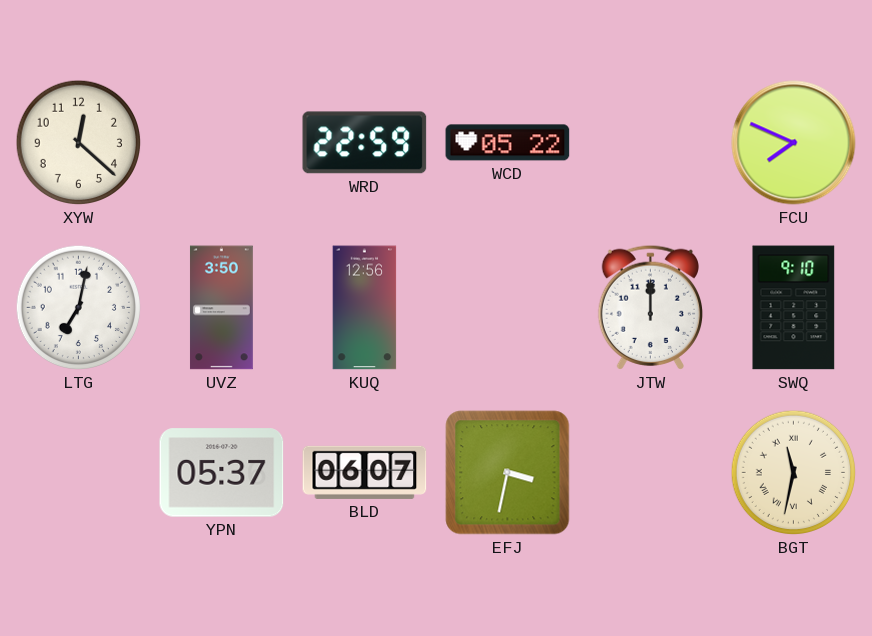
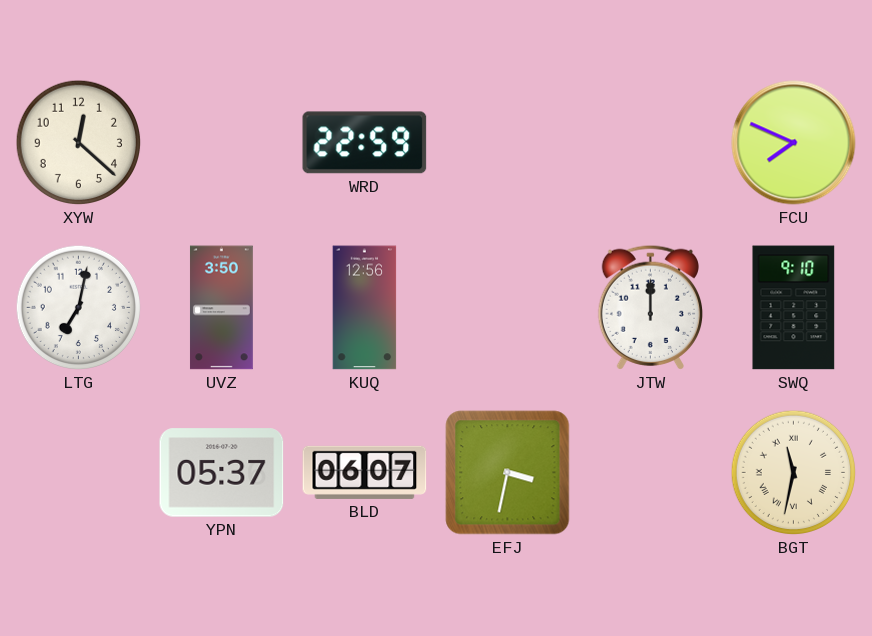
WCD: 05:22 -> none
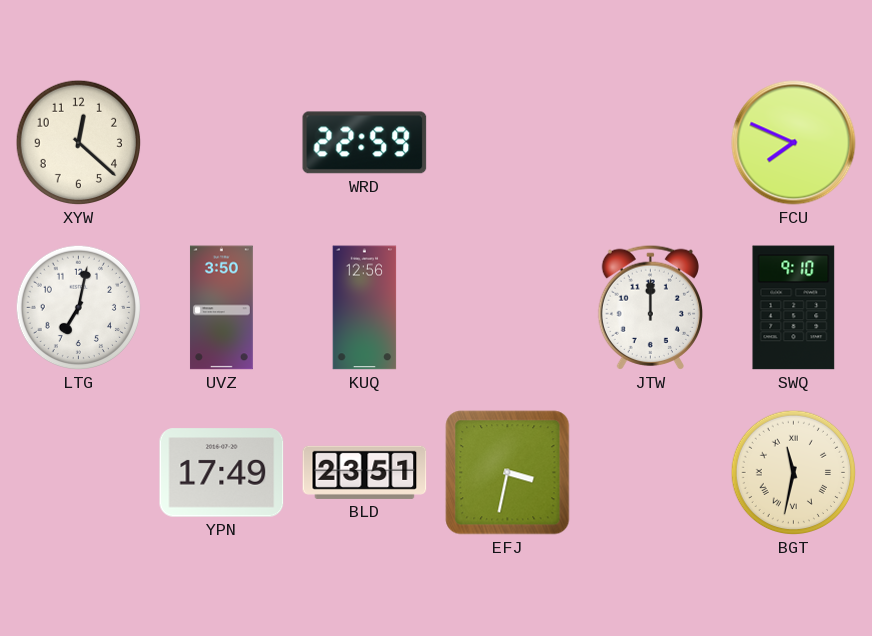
YPN: 05:37 -> 17:49
BLD: 06:07 -> 23:51
